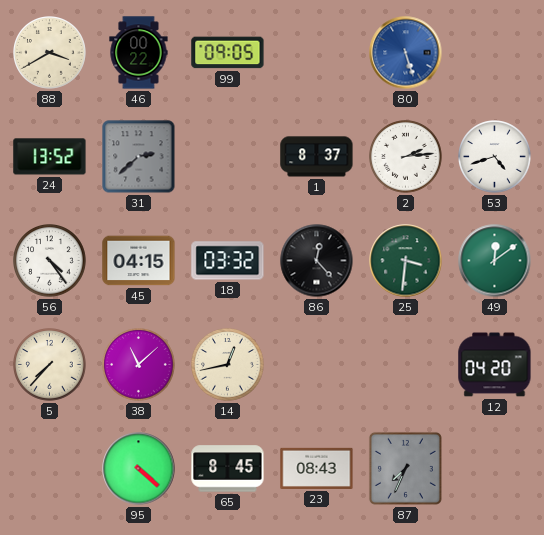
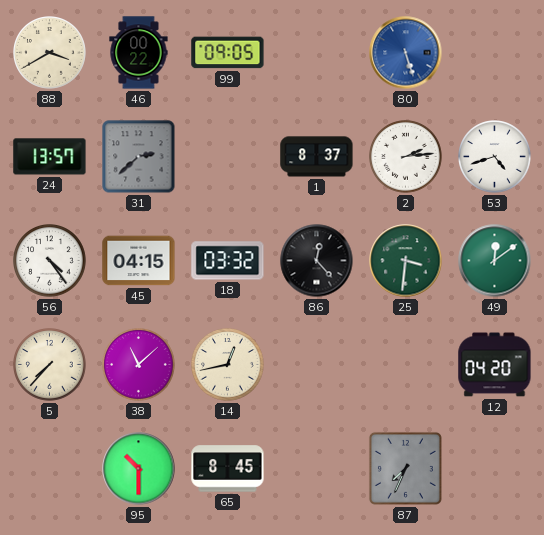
24: 13:52 -> 13:57
95: 4:22 -> 10:30
23: 08:43 -> none
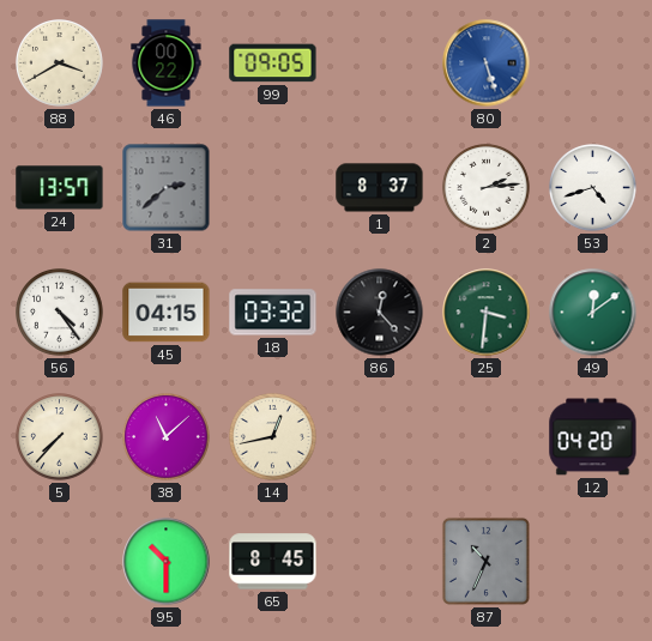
87: 7:34 -> 10:34
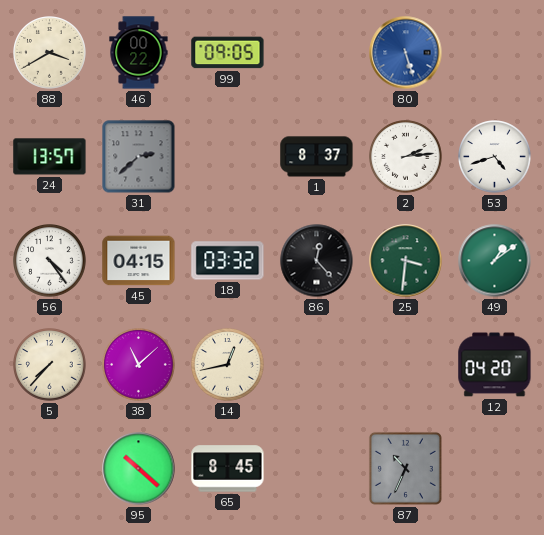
49: 12:09 -> 1:09
95: 10:30 -> 10:22
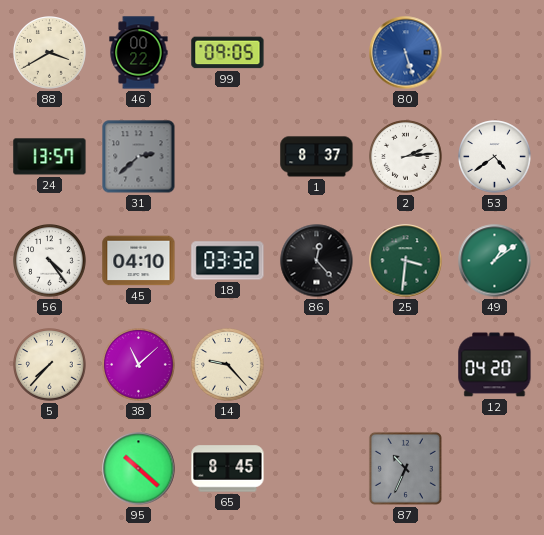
53: 4:42 -> 4:39
45: 04:15 -> 04:10
14: 12:43 -> 9:23
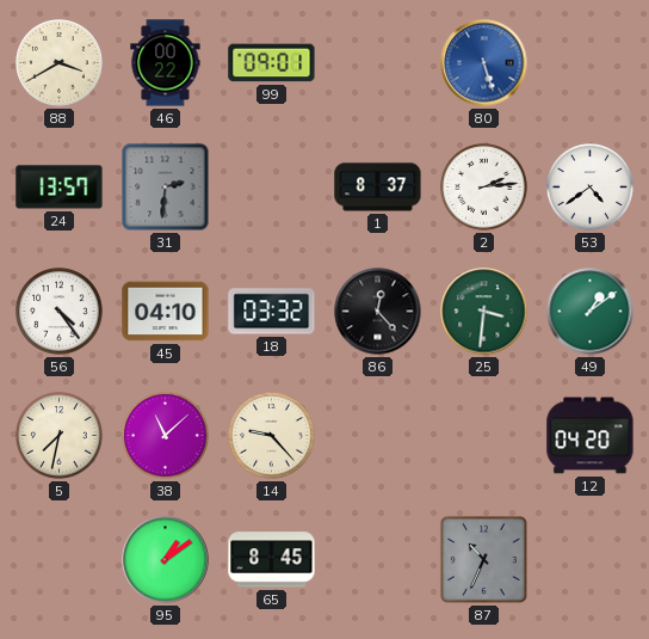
99: 09:05 -> 09:01
31: 2:38 -> 2:31
5: 7:37 -> 7:32
95: 10:22 -> 1:09
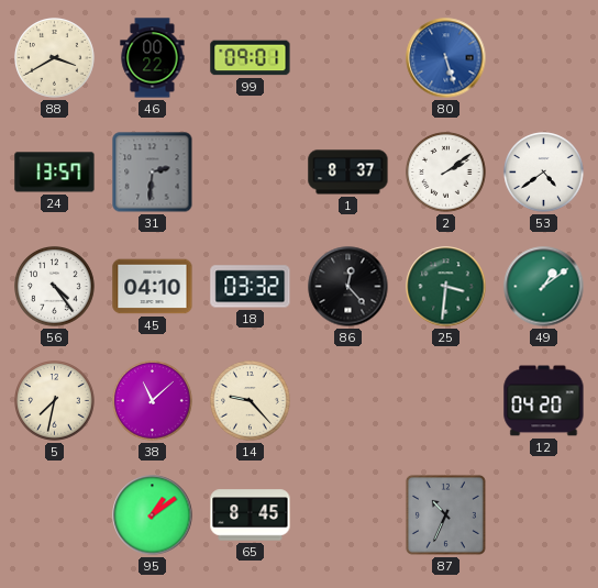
2: 2:14 -> 2:09
